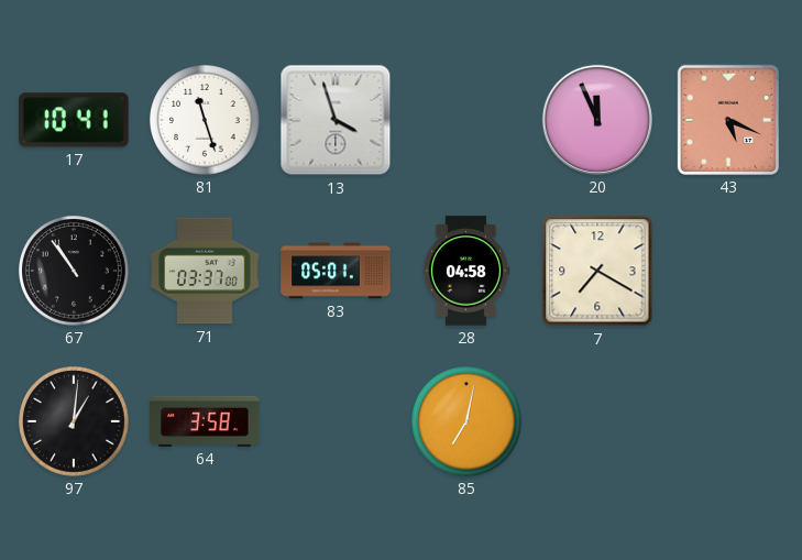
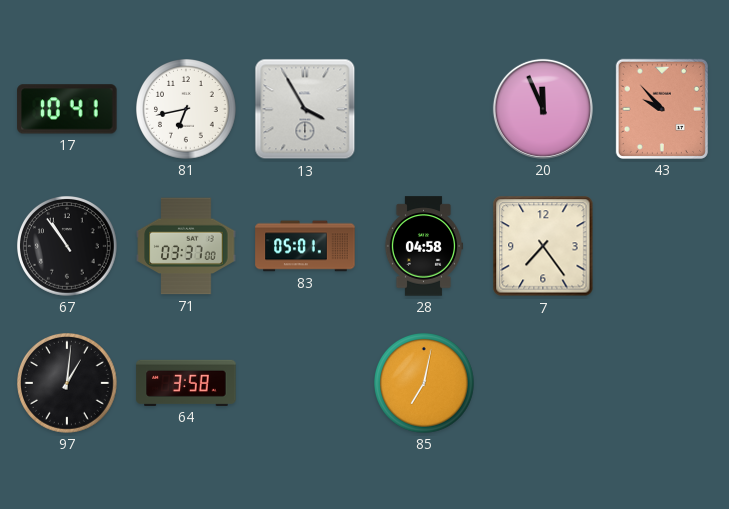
81: 11:27 -> 6:43
13: 3:57 -> 3:55
43: 5:19 -> 9:53
7: 7:20 -> 7:24
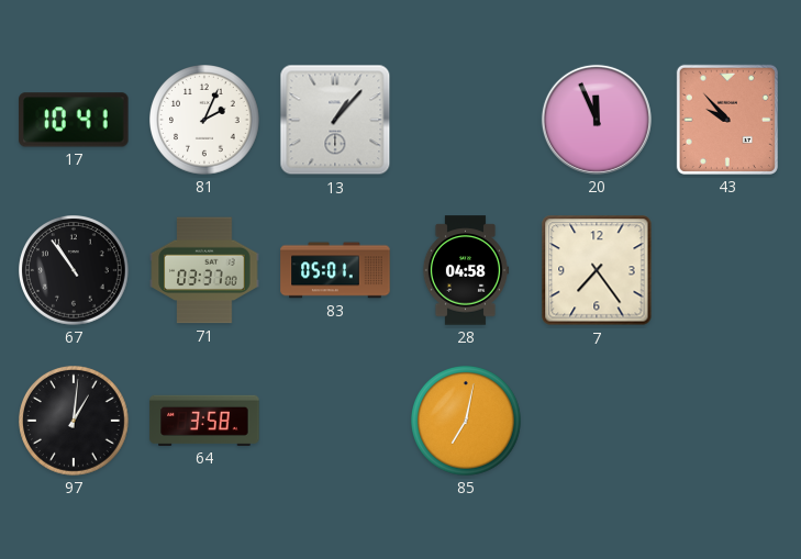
81: 6:43 -> 2:04
13: 3:55 -> 1:07
